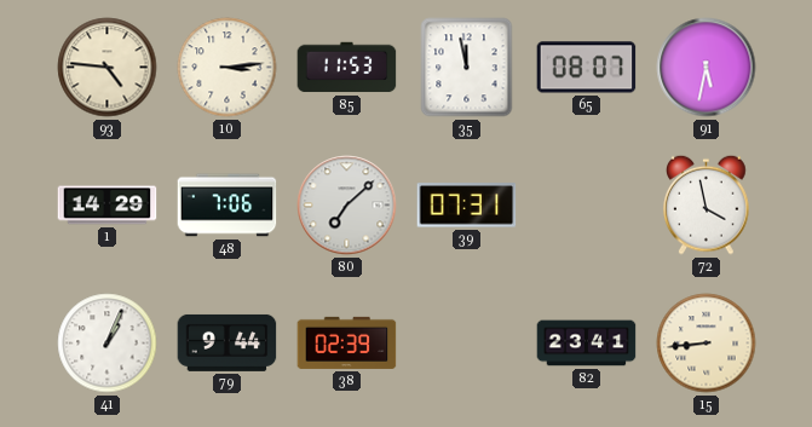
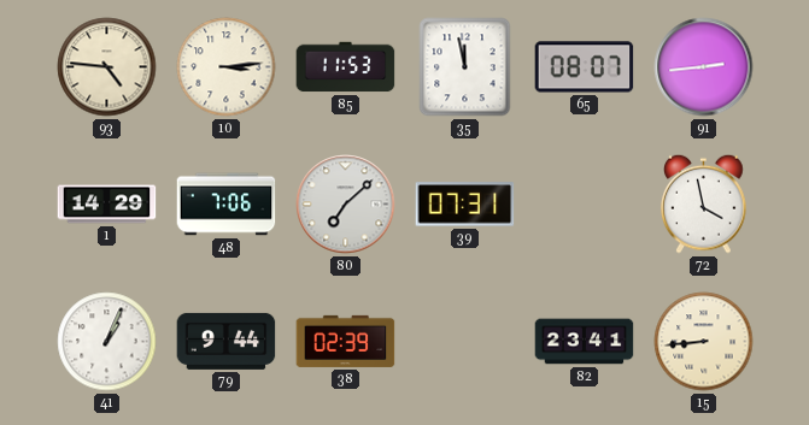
91: 5:32 -> 2:44
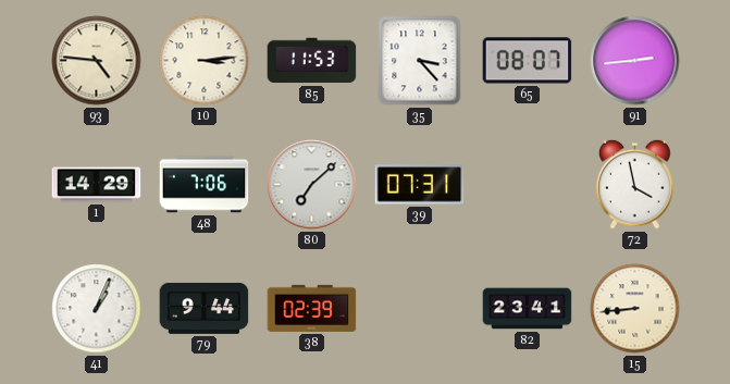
35: 11:58 -> 3:23
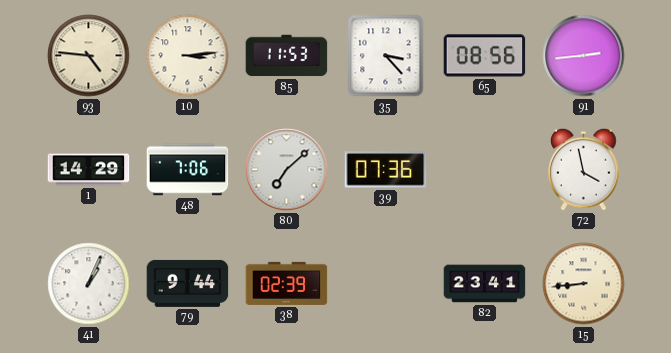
65: 08:07 -> 08:56
39: 07:31 -> 07:36
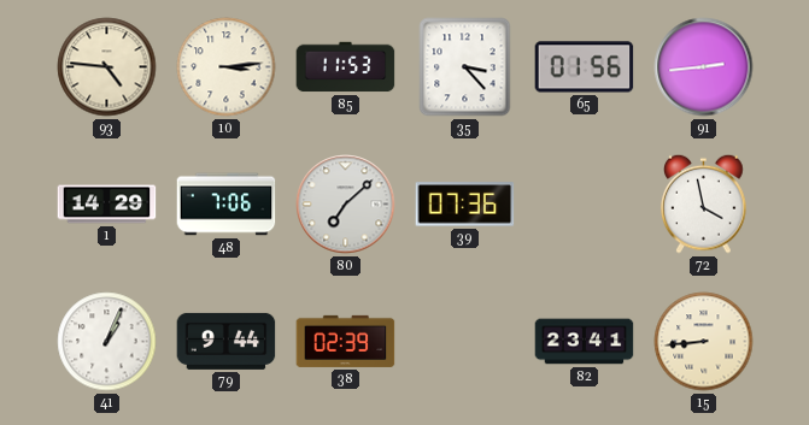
65: 08:56 -> 01:56
